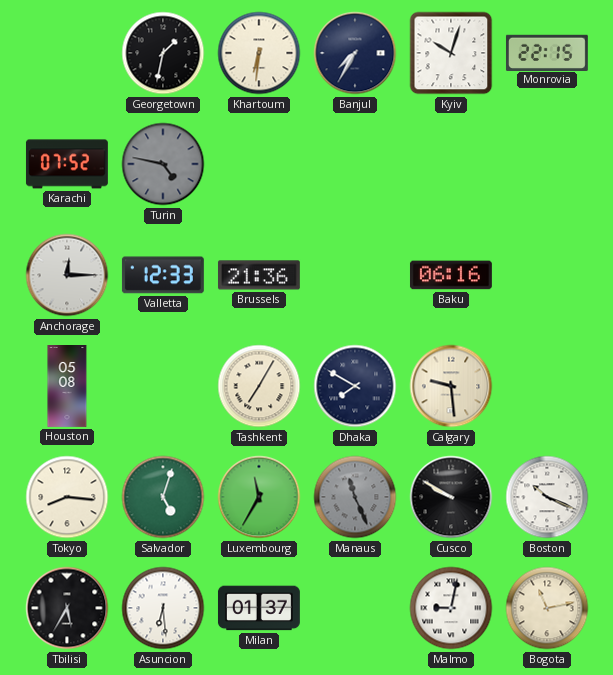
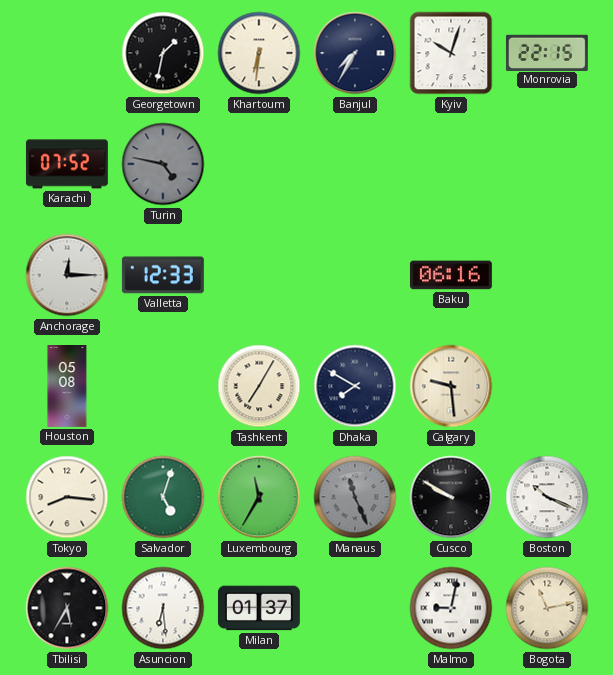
Brussels: 21:36 -> none
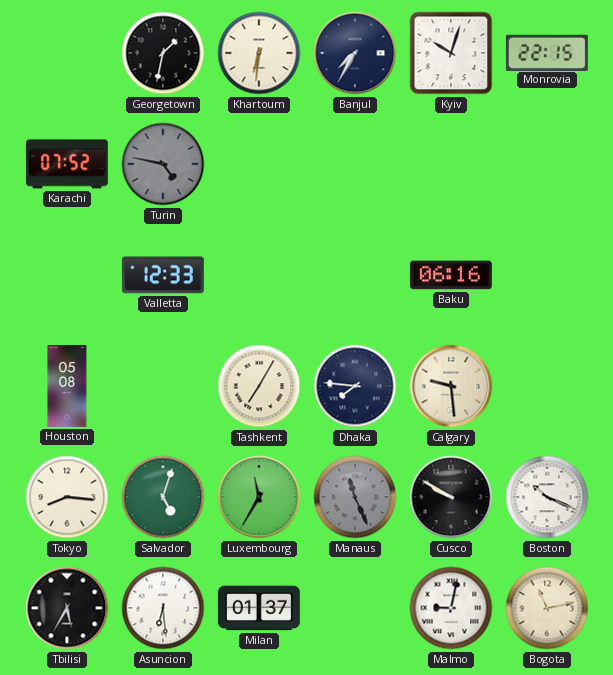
Anchorage: 12:15 -> none
Dhaka: 7:50 -> 7:46
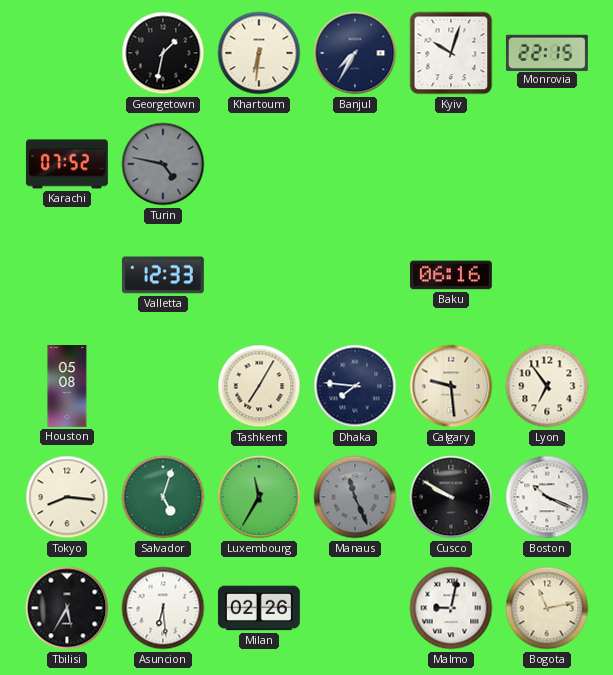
Lyon: none -> 6:54
Milan: 01:37 -> 02:26
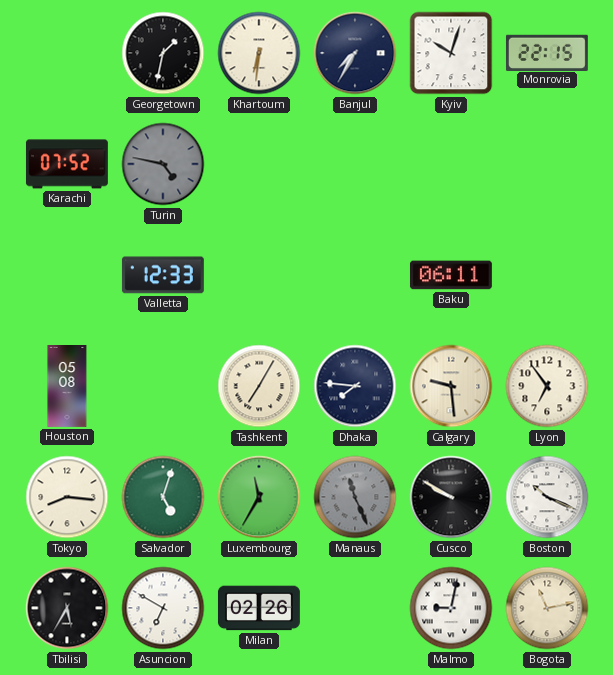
Baku: 06:16 -> 06:11
Asuncion: 6:29 -> 6:50
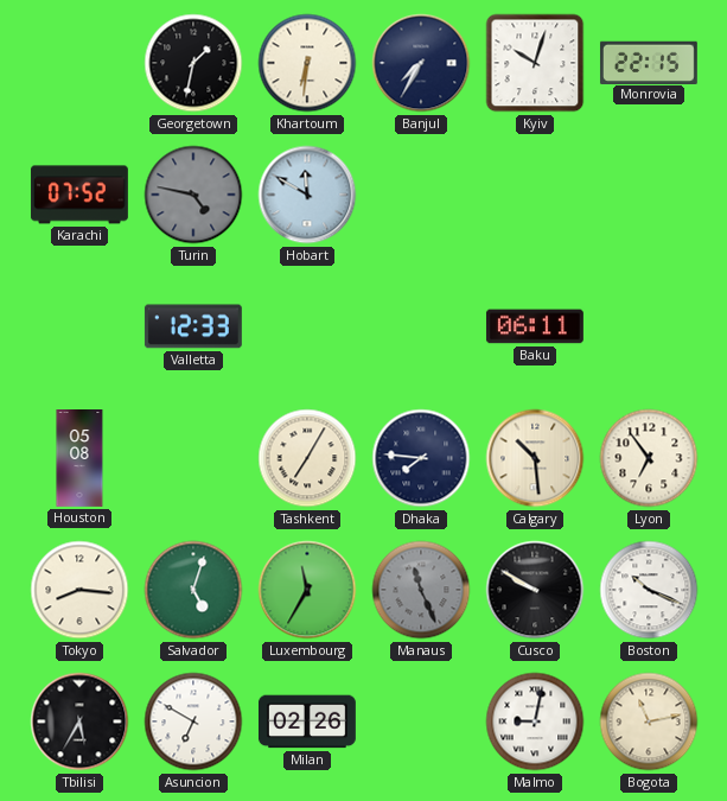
Hobart: none -> 11:50
Calgary: 9:29 -> 10:29
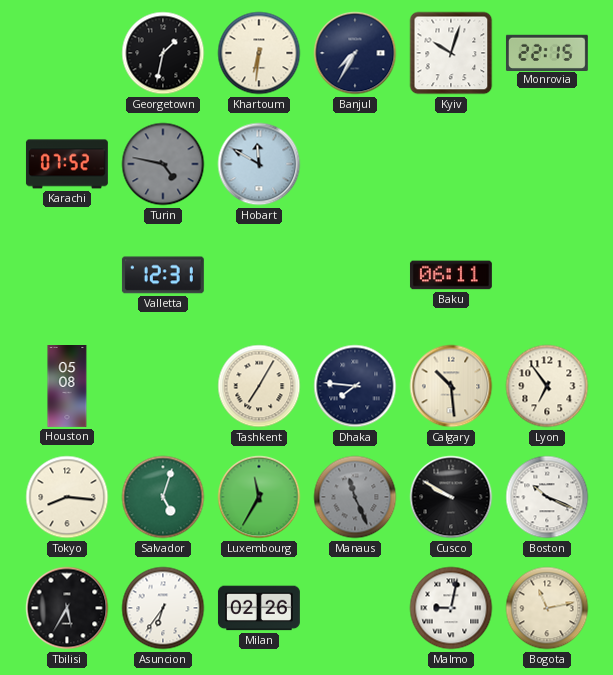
Valletta: 12:33 -> 12:31
Asuncion: 6:50 -> 6:36
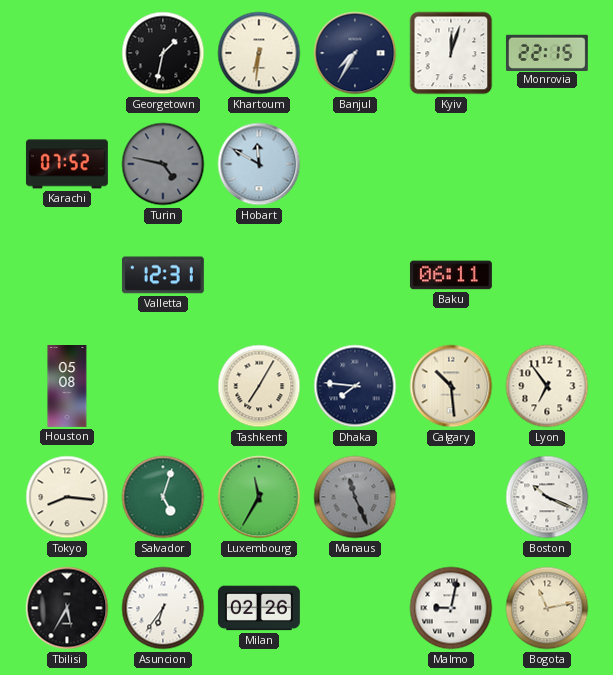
Kyiv: 10:03 -> 12:03
Cusco: 9:50 -> none
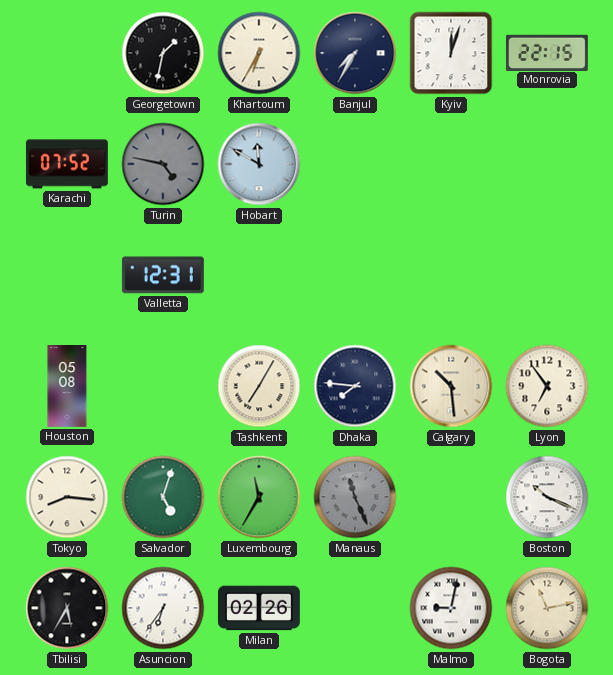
Khartoum: 6:31 -> 6:35
Baku: 06:11 -> none
